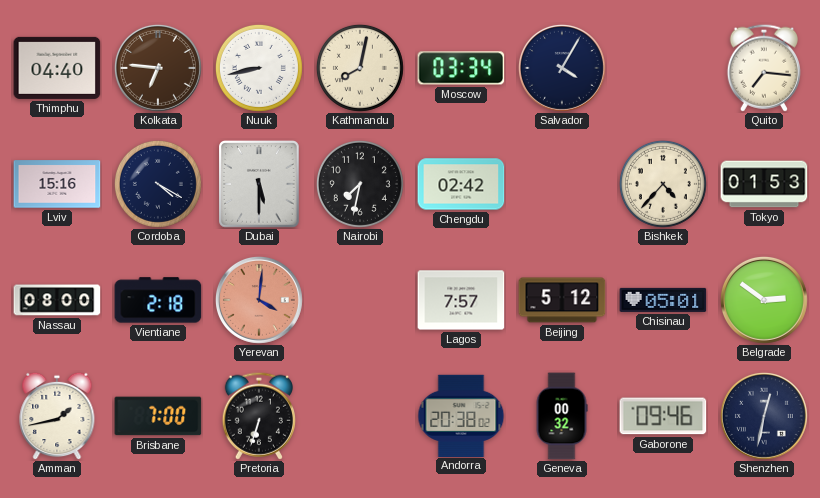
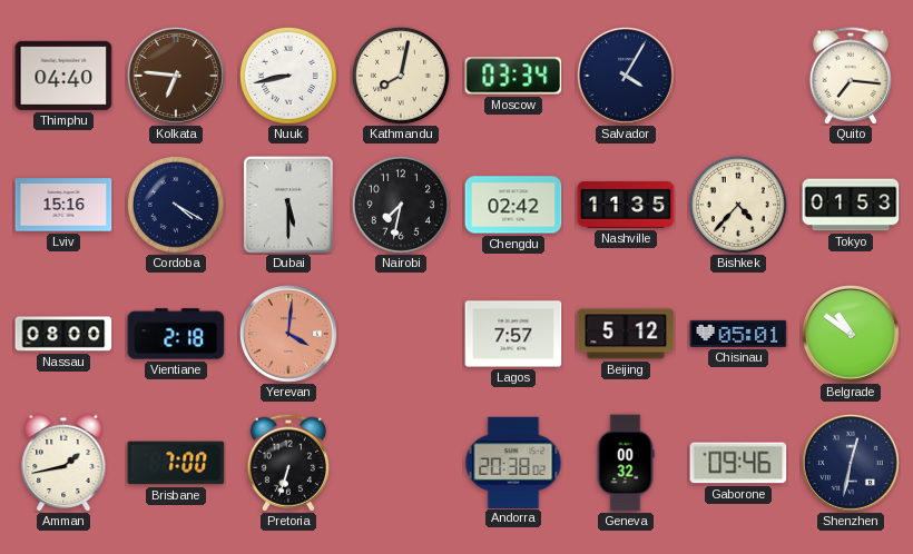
Nashville: none -> 11:35
Belgrade: 2:51 -> 10:51
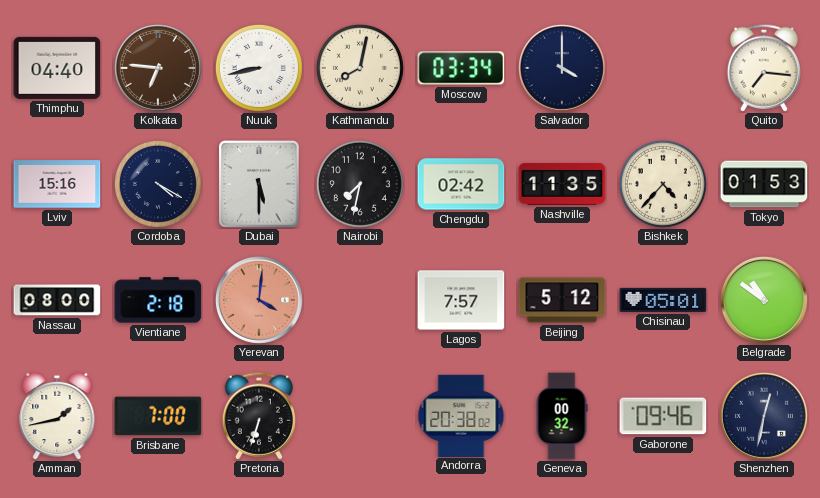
Salvador: 4:05 -> 4:00
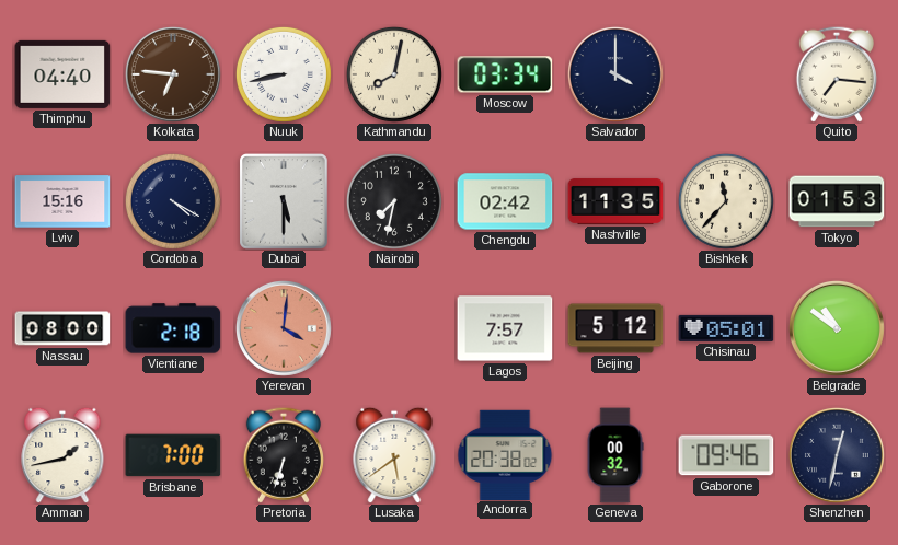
Bishkek: 4:37 -> 11:37
Lusaka: none -> 5:39
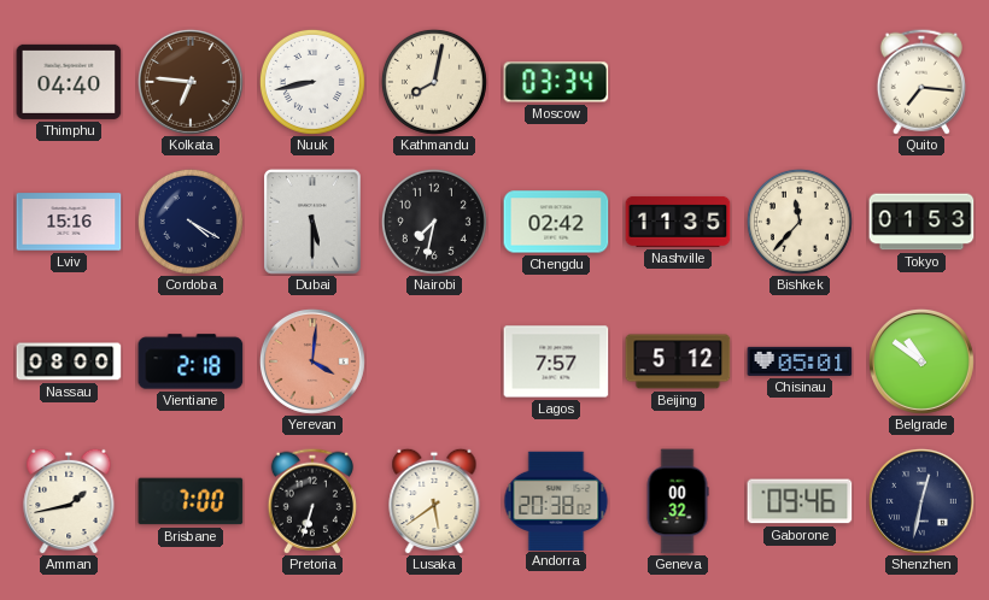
Salvador: 4:00 -> none
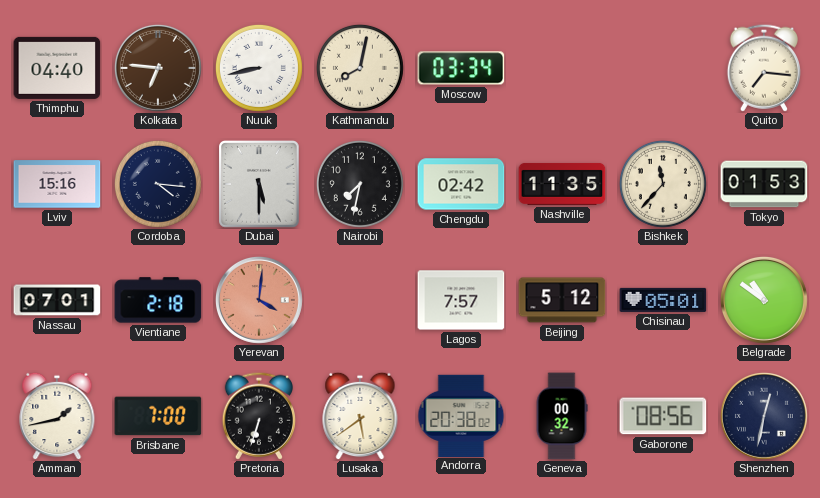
Cordoba: 4:20 -> 4:16
Nassau: 08:00 -> 07:01
Gaborone: 09:46 -> 08:56
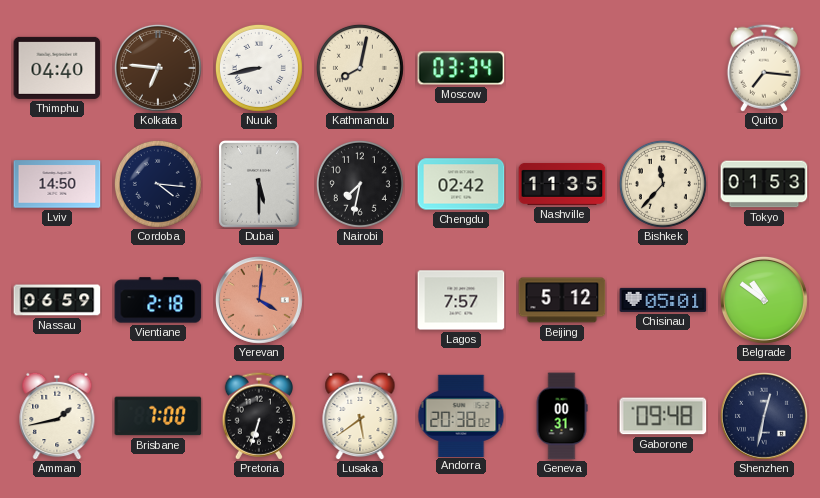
Lviv: 15:16 -> 14:50
Nassau: 07:01 -> 06:59
Geneva: 00:32 -> 00:31
Gaborone: 08:56 -> 09:48
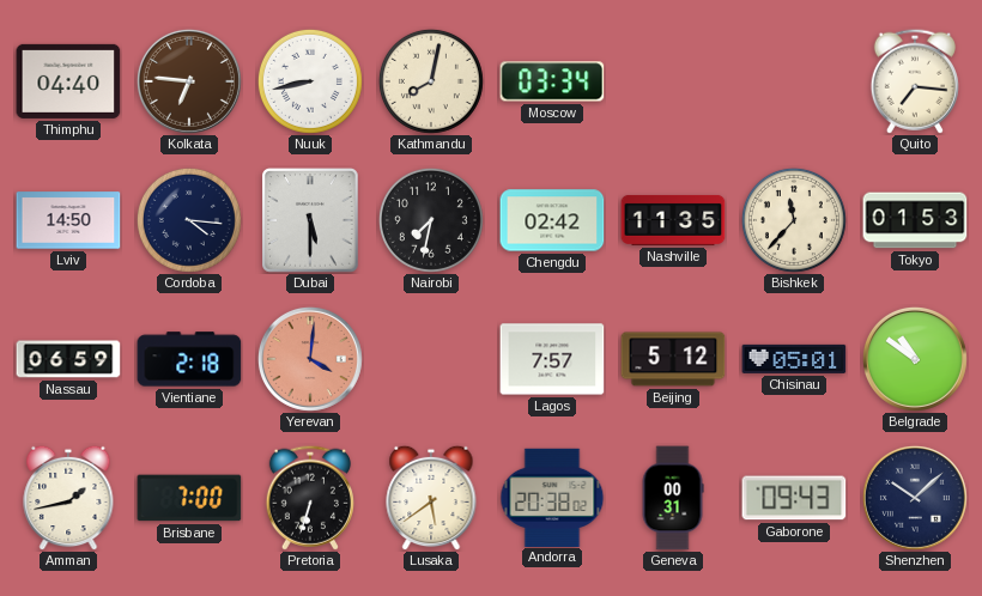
Gaborone: 09:48 -> 09:43
Shenzhen: 12:32 -> 10:08
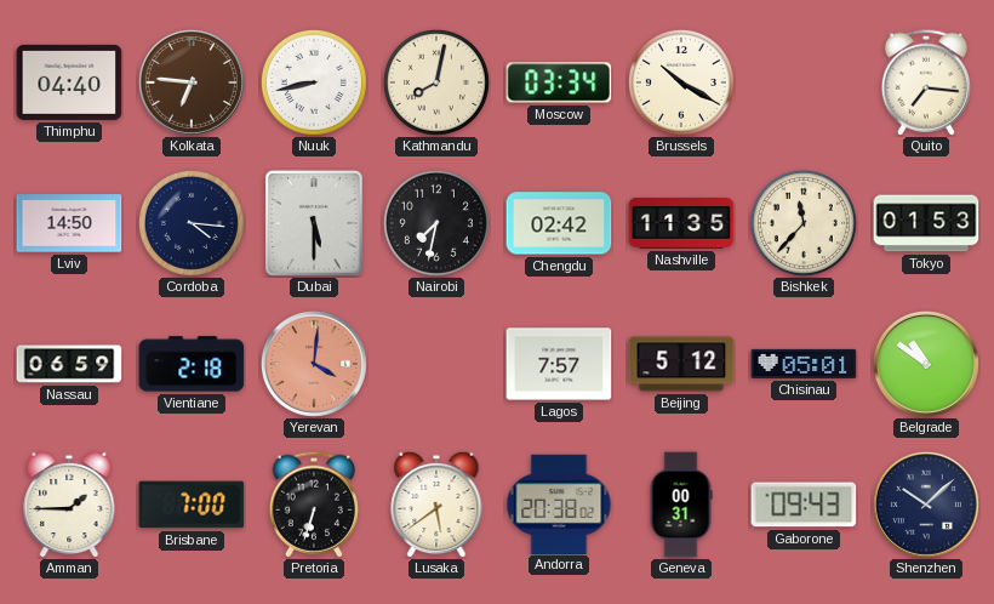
Brussels: none -> 10:20
Amman: 1:43 -> 1:45
